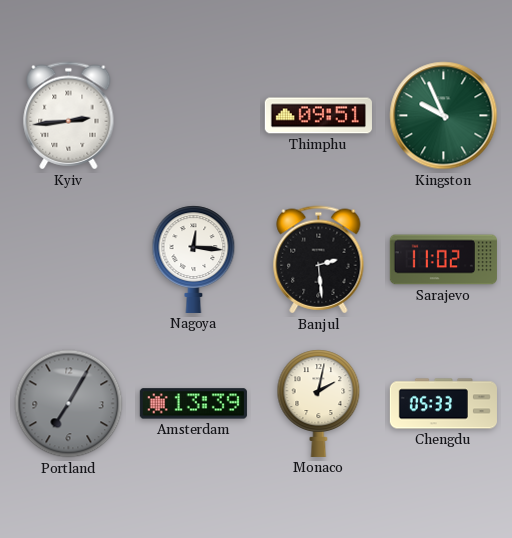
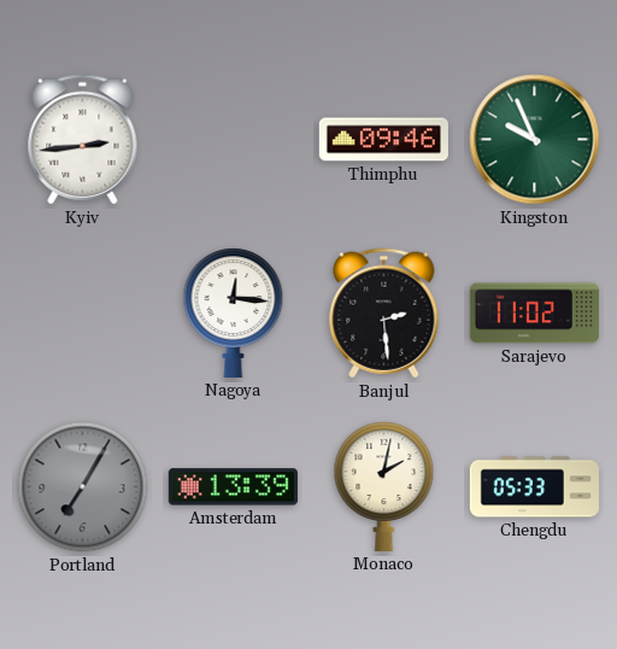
Thimphu: 09:51 -> 09:46
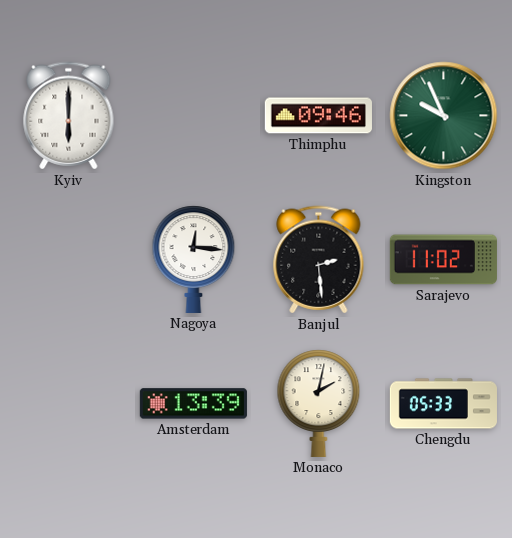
Kyiv: 2:44 -> 6:00
Portland: 7:05 -> none
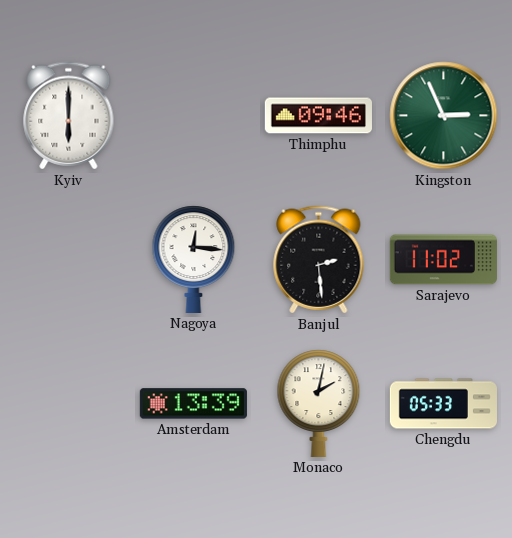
Kingston: 9:56 -> 2:56
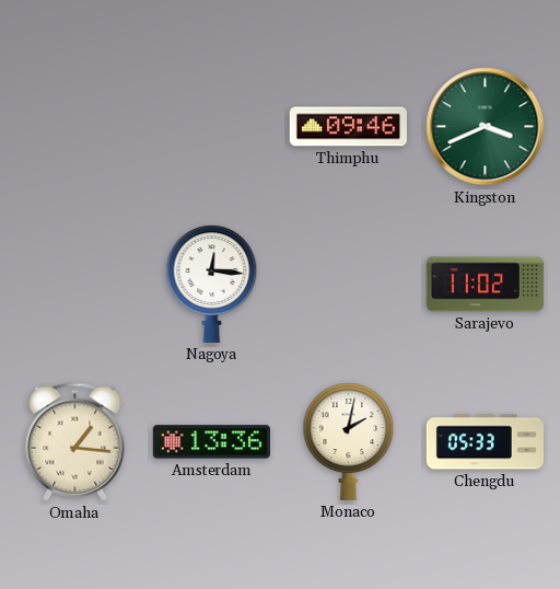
Kyiv: 6:00 -> none
Kingston: 2:56 -> 3:41
Banjul: 2:29 -> none
Omaha: none -> 1:16
Amsterdam: 13:39 -> 13:36
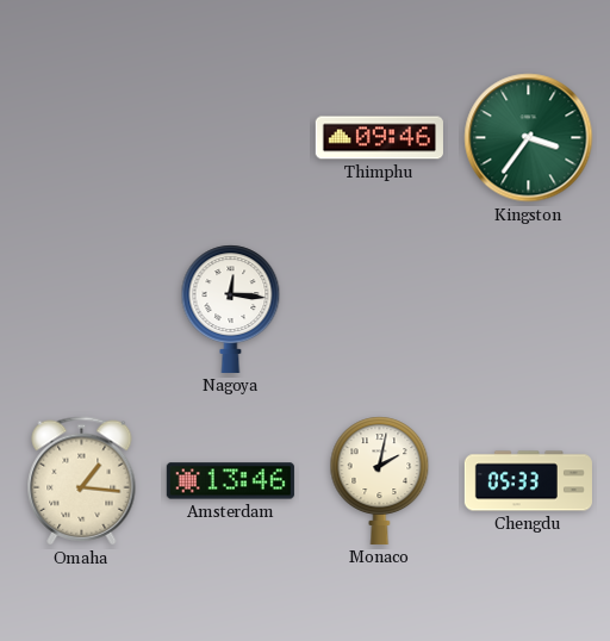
Kingston: 3:41 -> 3:36
Sarajevo: 11:02 -> none
Amsterdam: 13:36 -> 13:46
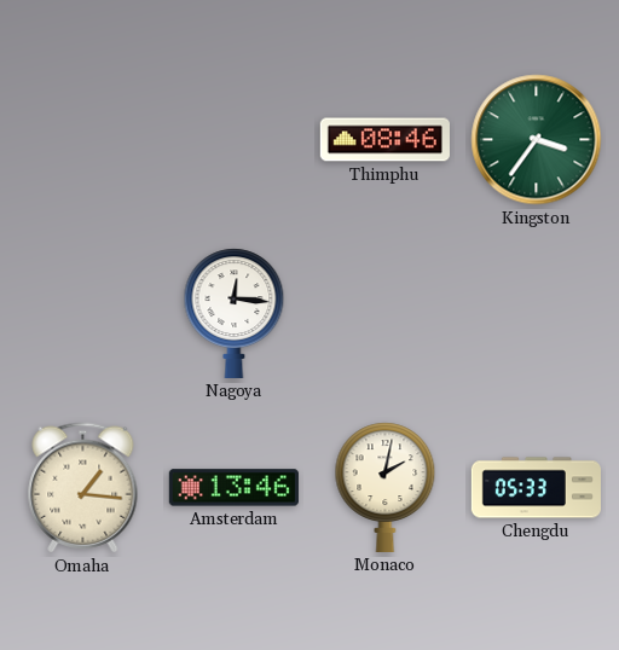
Thimphu: 09:46 -> 08:46
